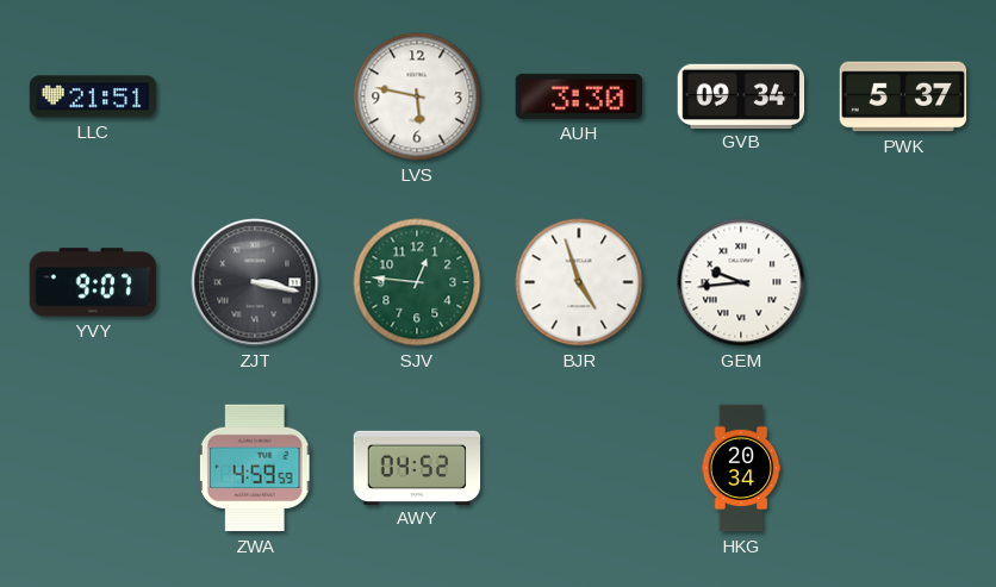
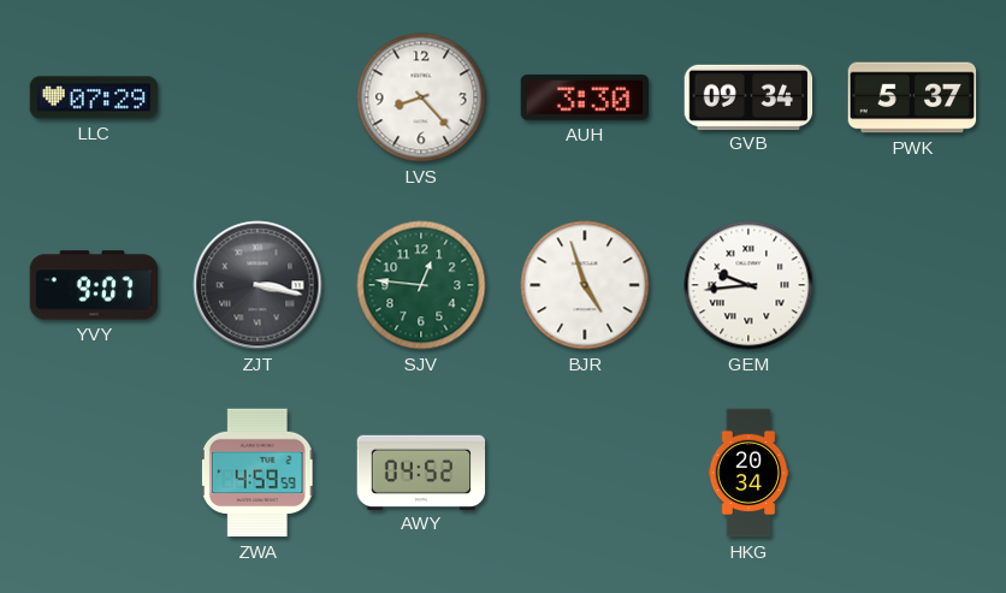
LLC: 21:51 -> 07:29
LVS: 5:47 -> 8:23
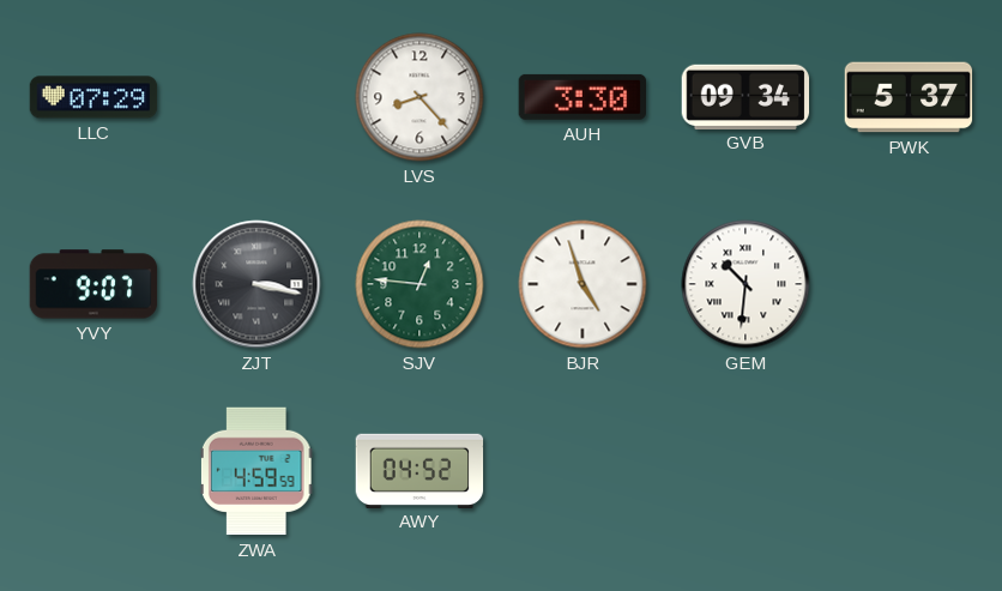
GEM: 9:44 -> 10:31
HKG: 20:34 -> none
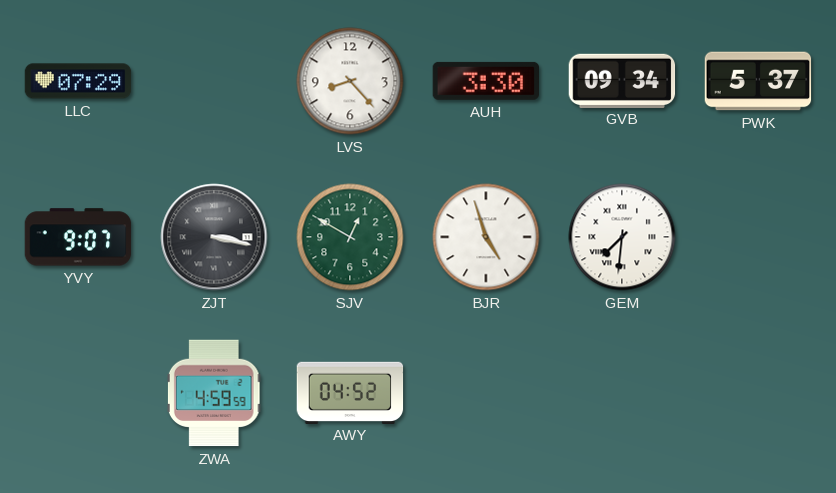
SJV: 12:46 -> 12:50
GEM: 10:31 -> 7:31
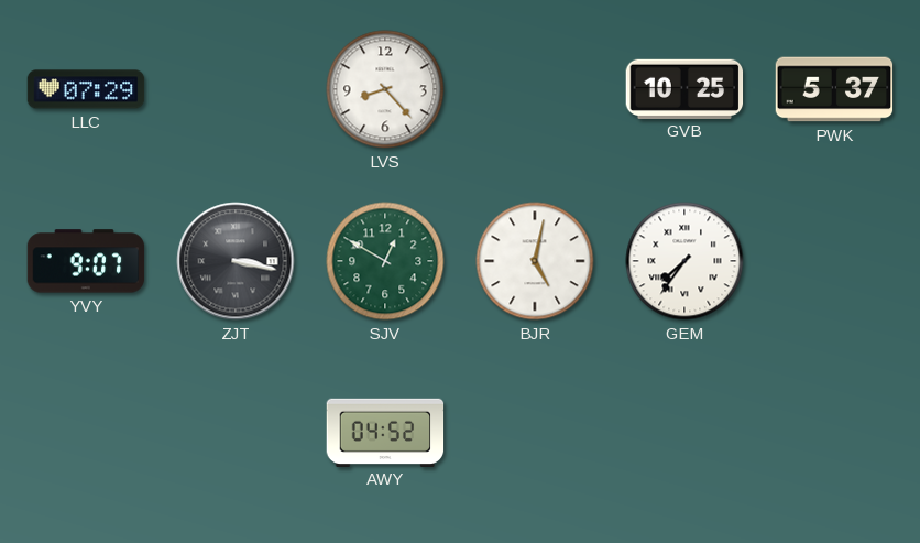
AUH: 3:30 -> none
GVB: 09:34 -> 10:25
BJR: 4:57 -> 5:02
GEM: 7:31 -> 7:36
ZWA: 4:59 -> none
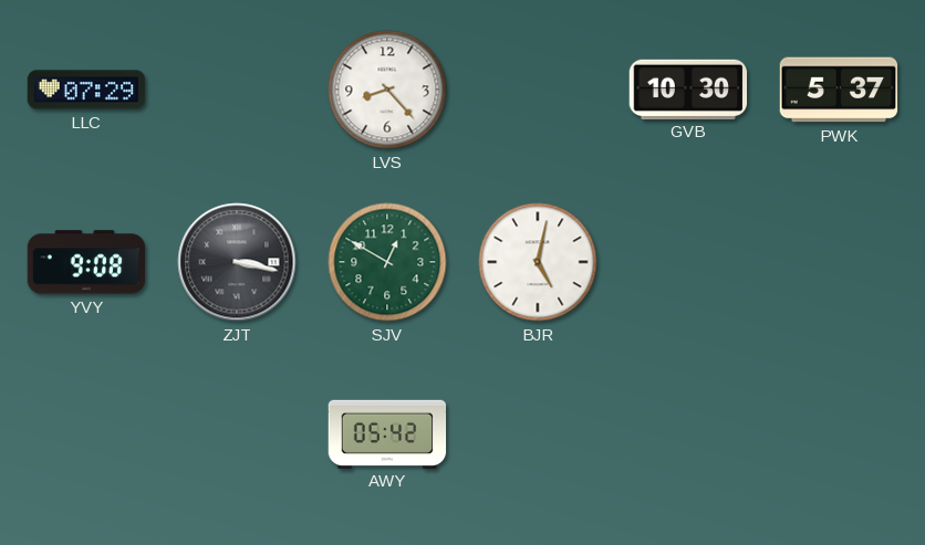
GVB: 10:25 -> 10:30
YVY: 9:07 -> 9:08
GEM: 7:36 -> none
AWY: 04:52 -> 05:42
